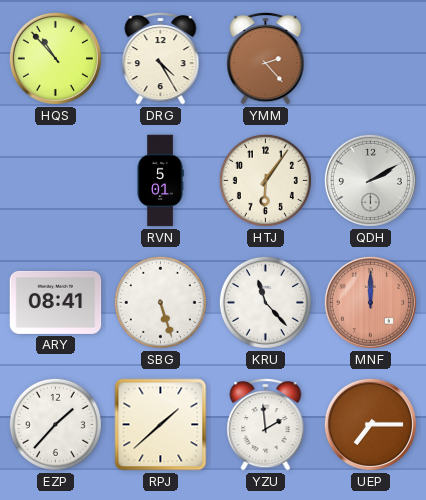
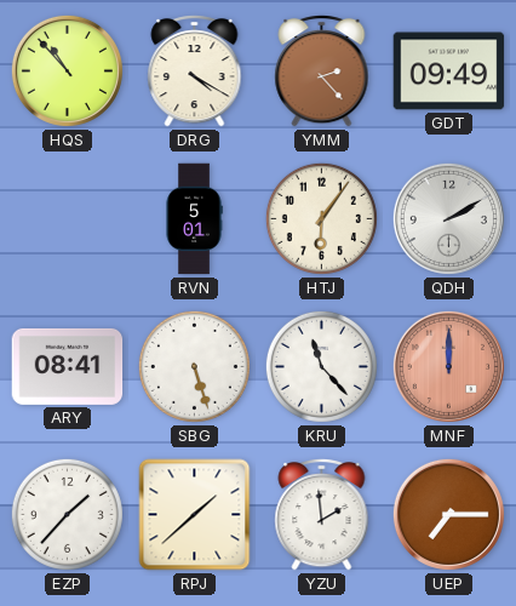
DRG: 4:25 -> 4:20
GDT: none -> 09:49
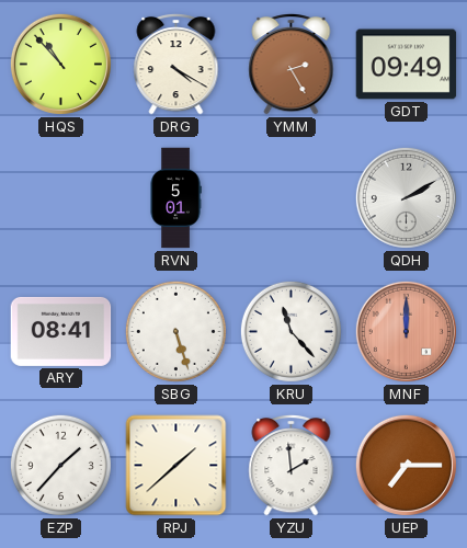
YMM: 2:23 -> 2:25
HTJ: 6:06 -> none
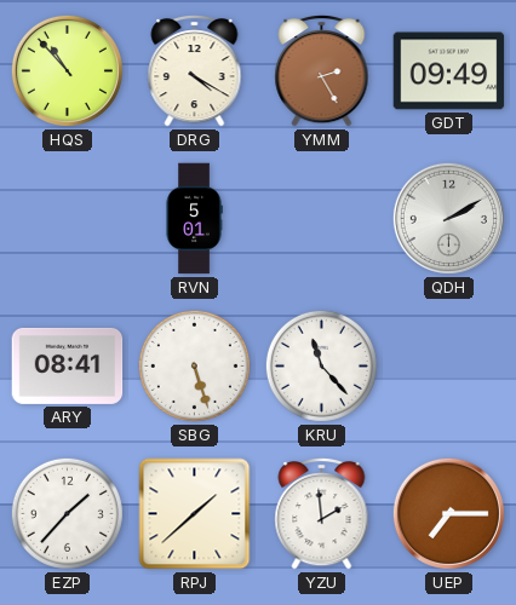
MNF: 12:00 -> none
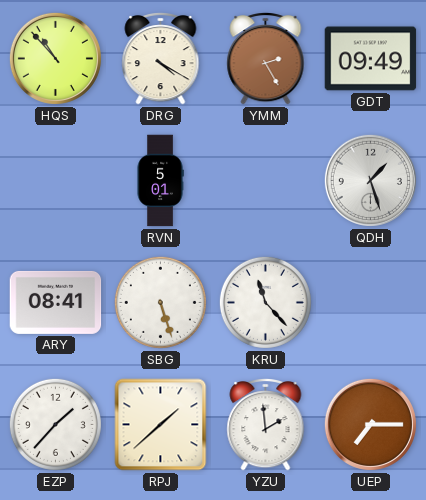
QDH: 2:10 -> 1:27
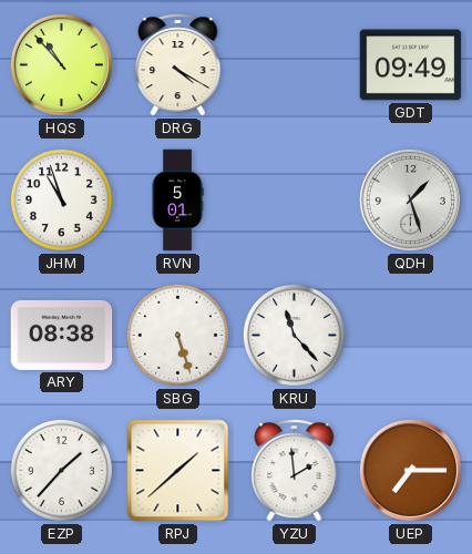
YMM: 2:25 -> none
JHM: none -> 10:57
ARY: 08:41 -> 08:38
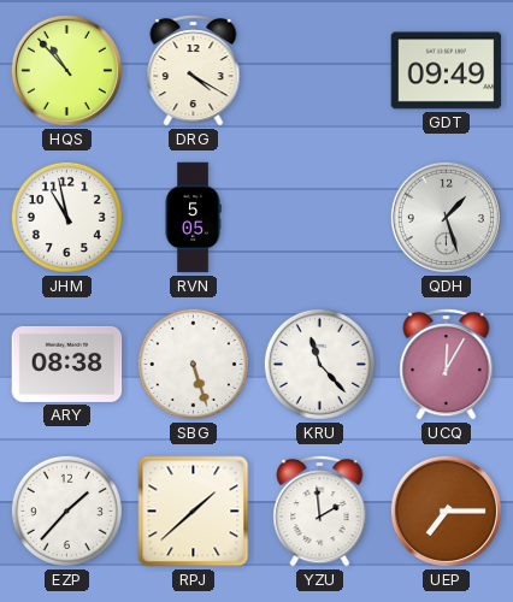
JHM: 10:57 -> 10:58
RVN: 5:01 -> 5:05
UCQ: none -> 12:05
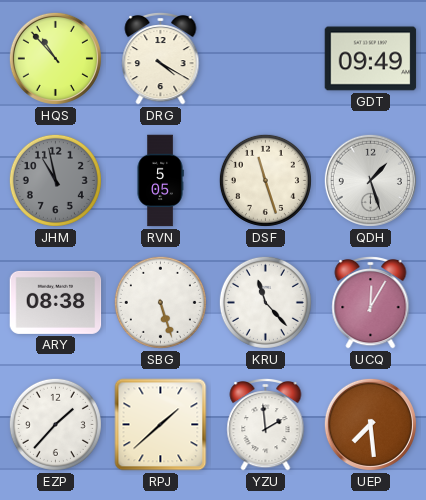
JHM dial: white -> grey
DSF: none -> 11:27
UEP: 7:15 -> 7:29
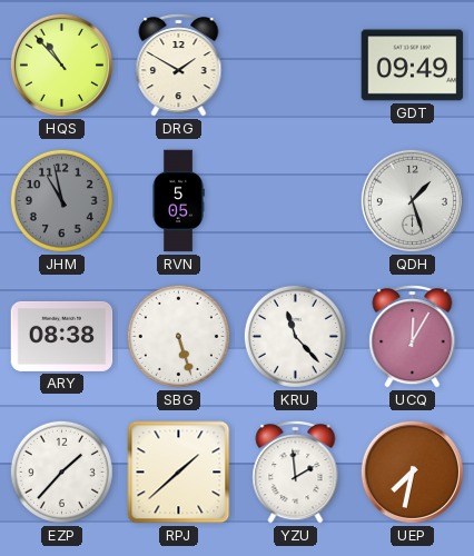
DRG: 4:20 -> 1:50
DSF: 11:27 -> none
UEP: 7:29 -> 7:32
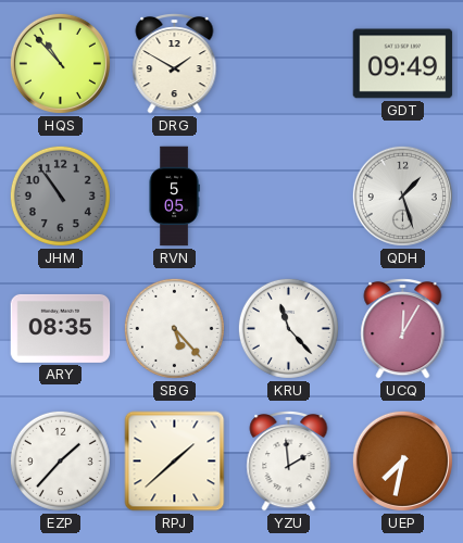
JHM: 10:58 -> 10:54
ARY: 08:38 -> 08:35
SBG: 5:27 -> 5:23
